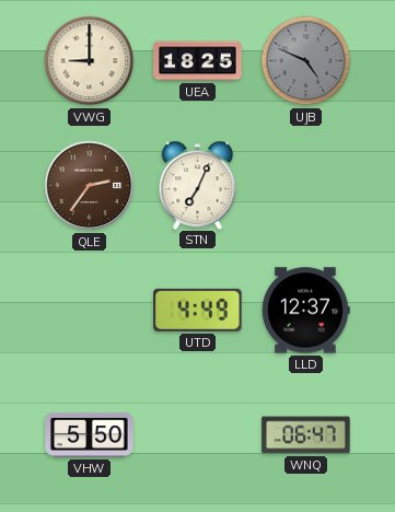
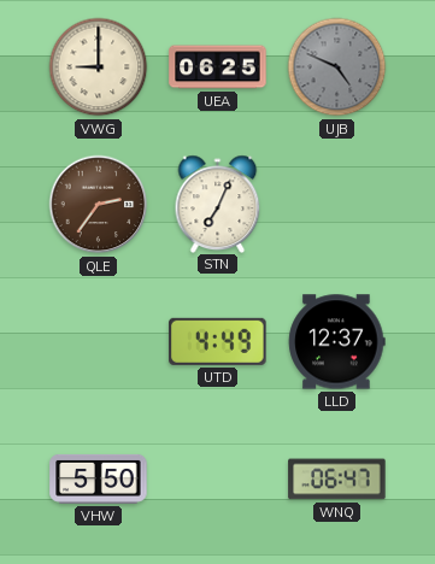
UEA: 18:25 -> 06:25
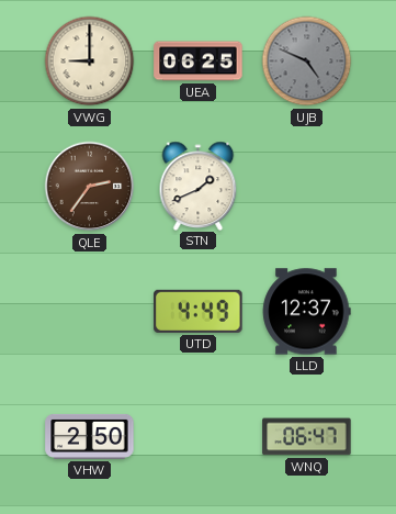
STN: 7:04 -> 1:41
VHW: 5:50 -> 2:50
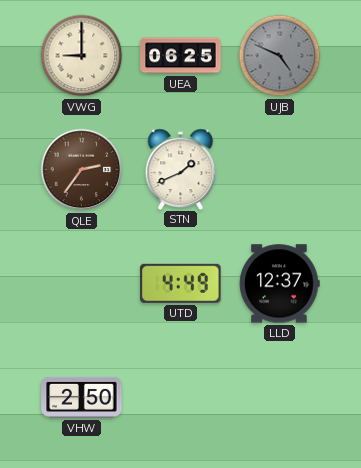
WNQ: 06:47 -> none
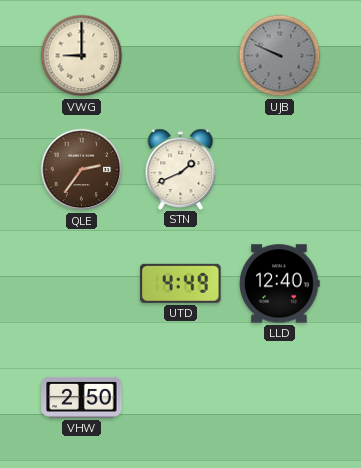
UEA: 06:25 -> none
UJB: 4:49 -> 9:49
LLD: 12:37 -> 12:40
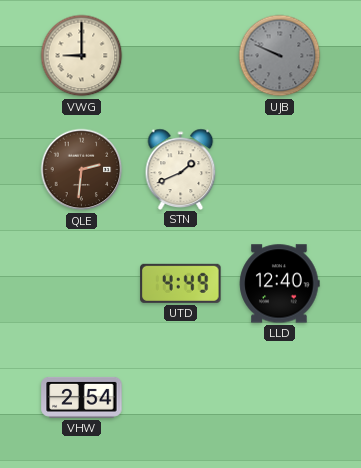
QLE: 2:36 -> 2:31
VHW: 2:50 -> 2:54
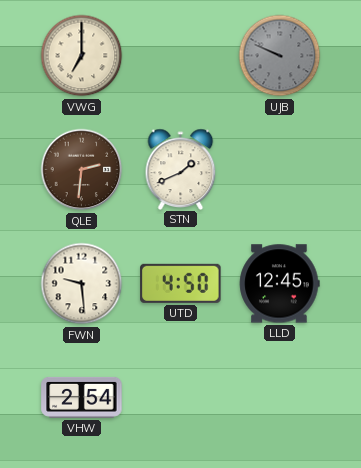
VWG: 9:00 -> 7:00
FWN: none -> 9:29
UTD: 4:49 -> 4:50
LLD: 12:40 -> 12:45
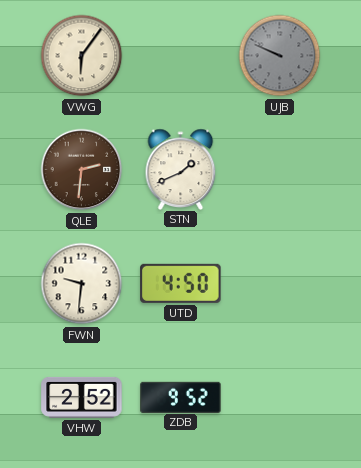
VWG: 7:00 -> 6:06
FWN: 9:29 -> 9:31
LLD: 12:45 -> none
VHW: 2:54 -> 2:52
ZDB: none -> 9:52
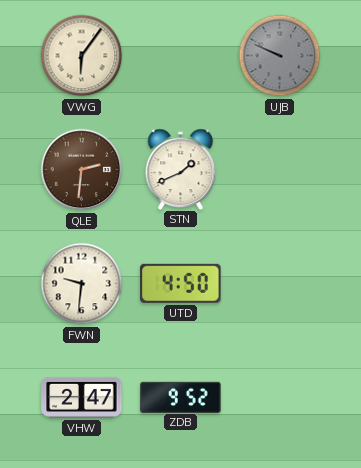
VHW: 2:52 -> 2:47
